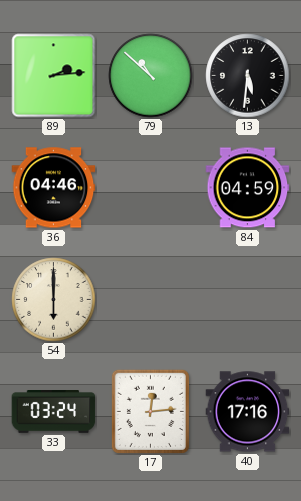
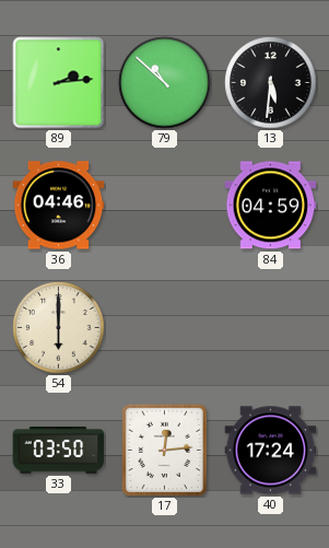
33: 03:24 -> 03:50
40: 17:16 -> 17:24
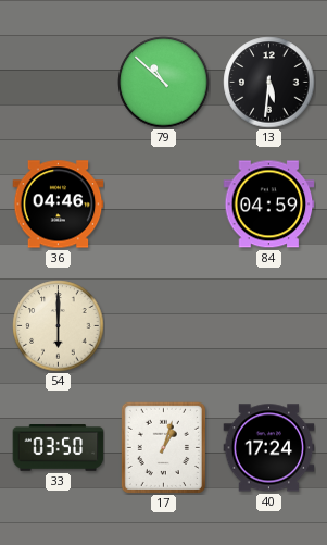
89: 2:14 -> none
17: 12:14 -> 1:03
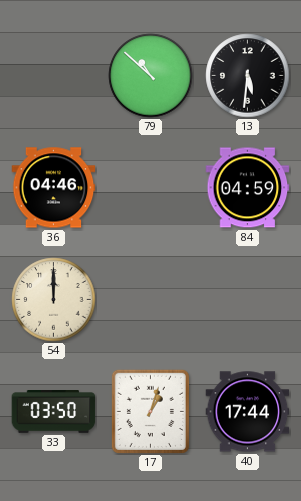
54: 6:00 -> 12:00
40: 17:24 -> 17:44
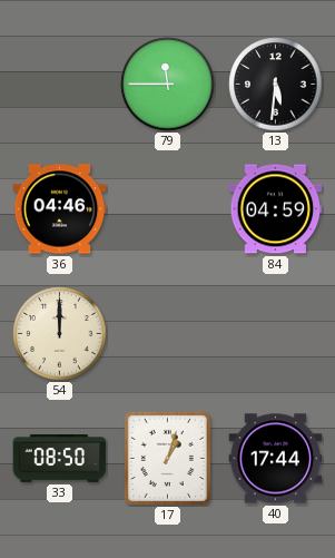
79: 10:52 -> 11:45
33: 03:50 -> 08:50
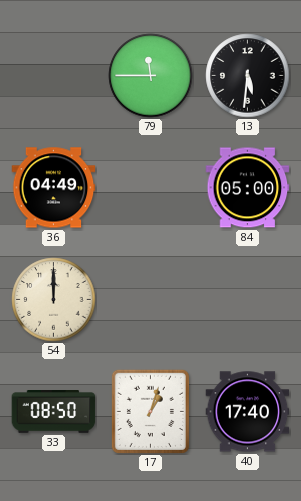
36: 04:46 -> 04:49
84: 04:59 -> 05:00
40: 17:44 -> 17:40
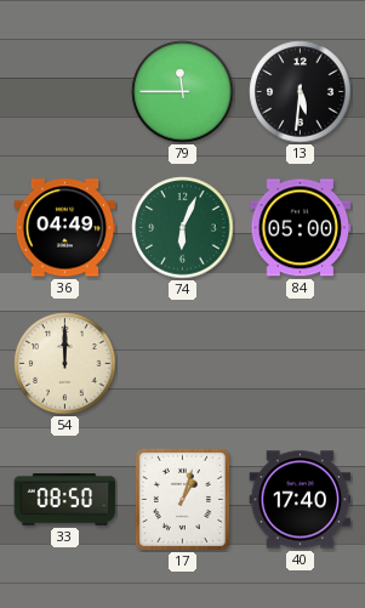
74: none -> 6:04
